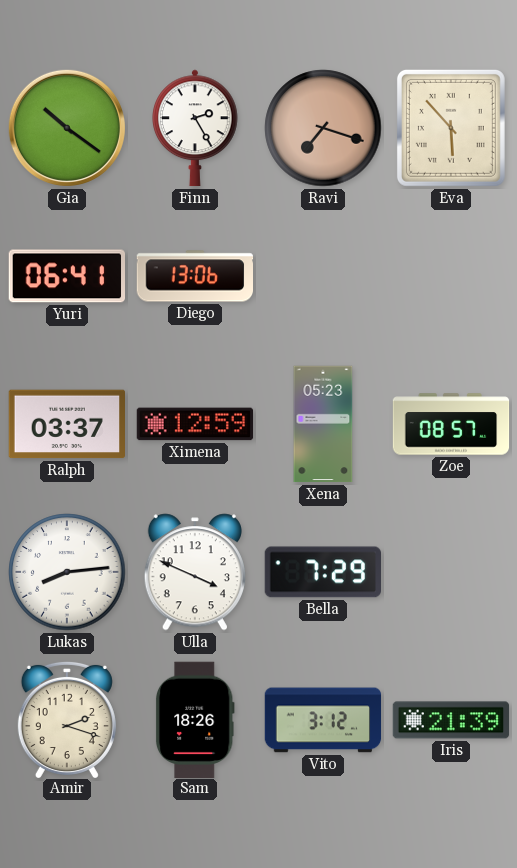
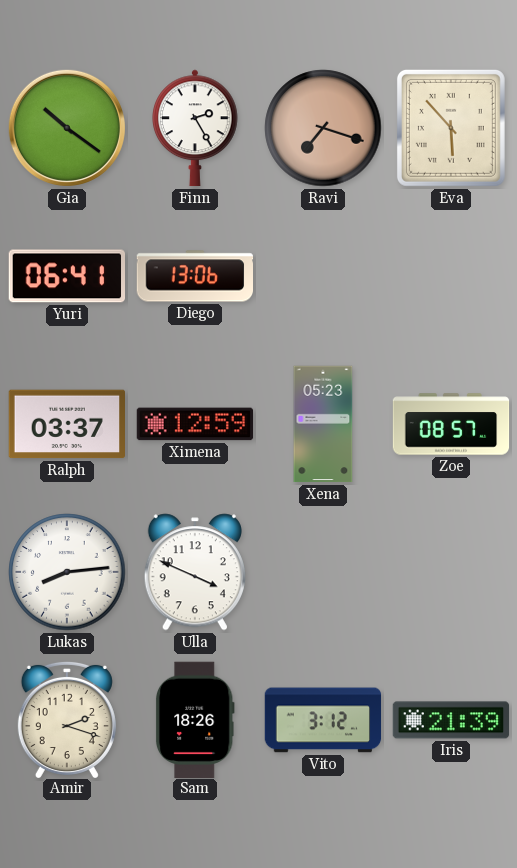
Bella: 7:29 -> none
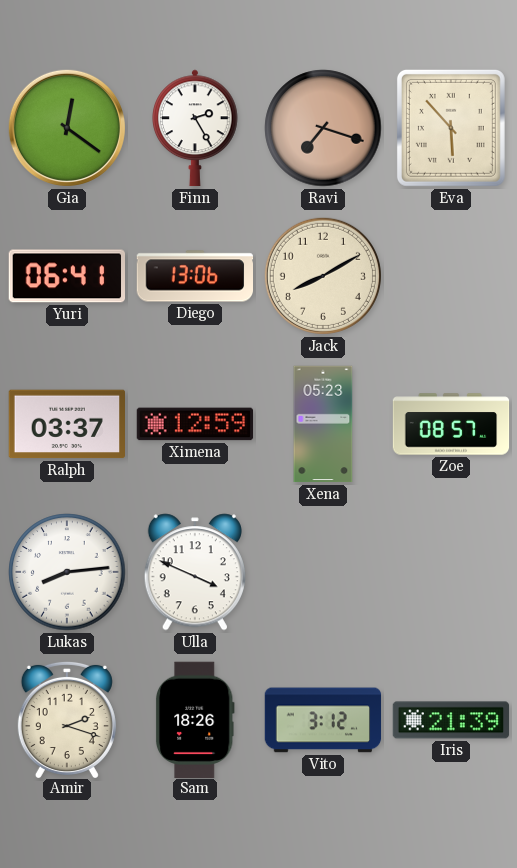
Gia: 10:21 -> 12:21
Jack: none -> 8:10
